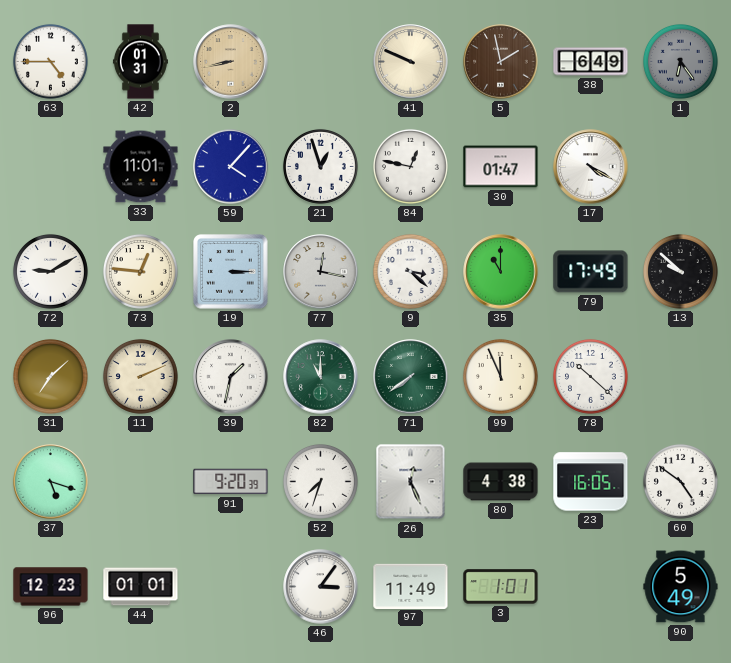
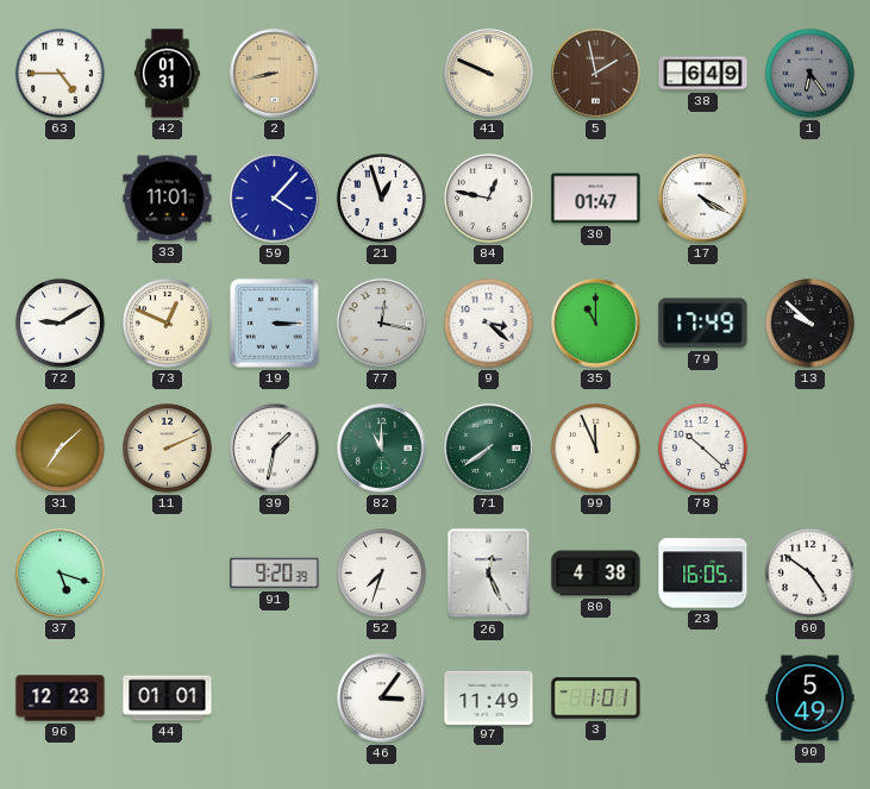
73: 12:46 -> 12:49
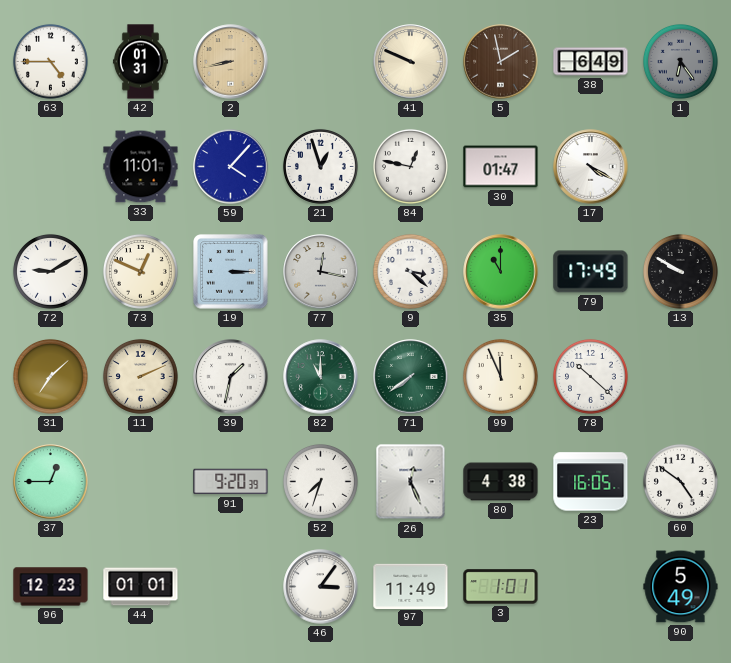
13: 9:52 -> 9:50
37: 5:18 -> 12:45
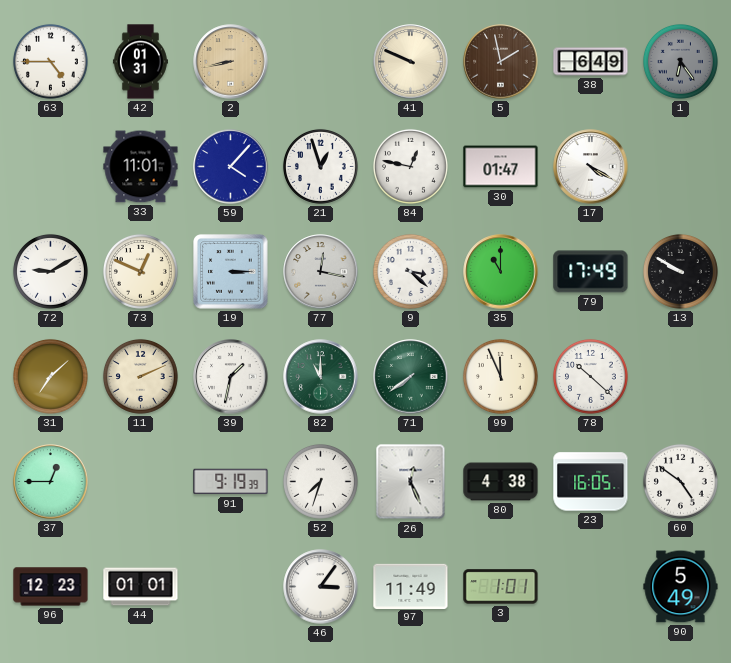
91: 9:20 -> 9:19
